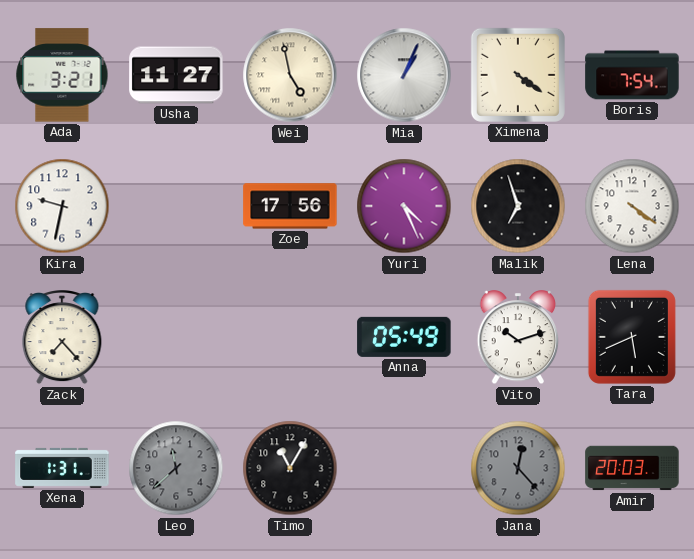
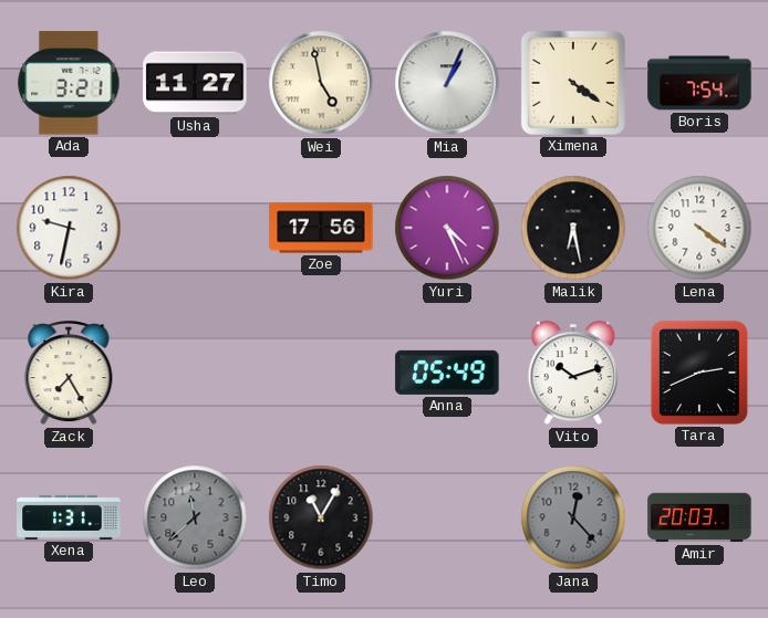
Malik: 6:57 -> 6:28
Zack: 7:23 -> 7:25
Tara: 5:41 -> 2:41
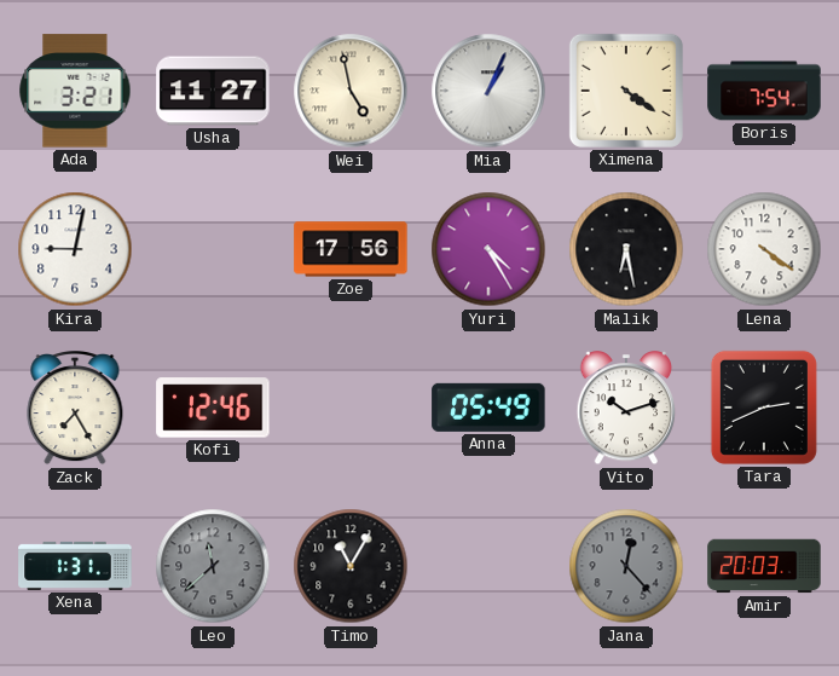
Kira: 9:32 -> 9:02
Yuri: 4:26 -> 4:25
Kofi: none -> 12:46
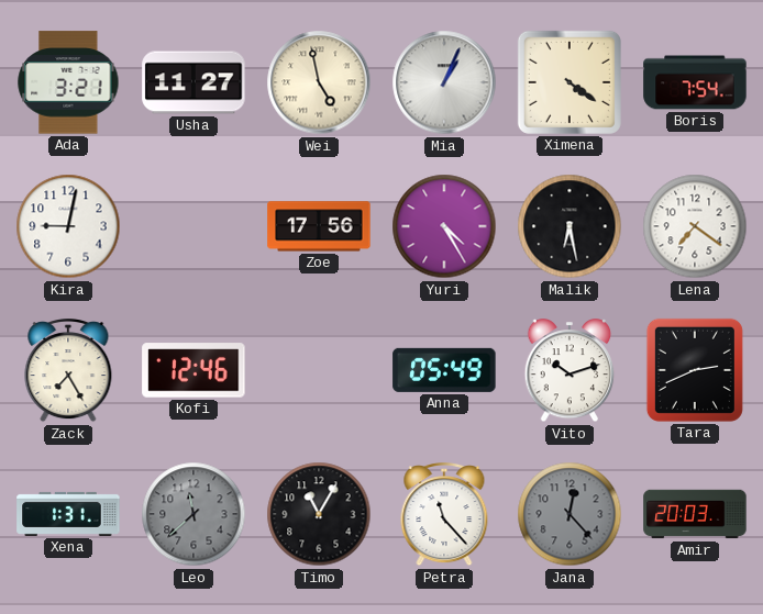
Lena: 4:21 -> 7:21
Petra: none -> 11:23
